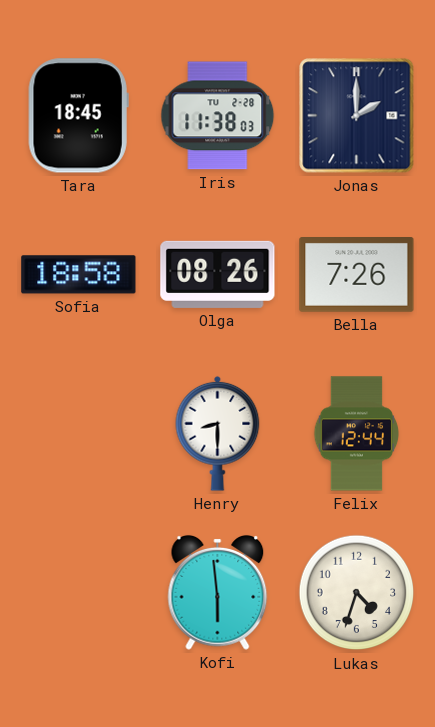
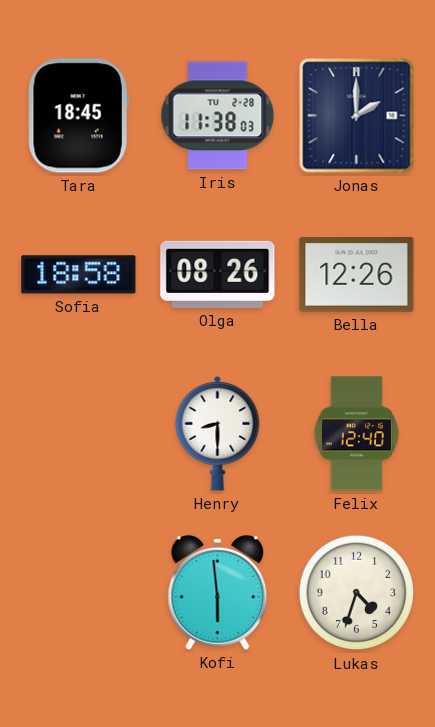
Bella: 7:26 -> 12:26
Felix: 12:44 -> 12:40
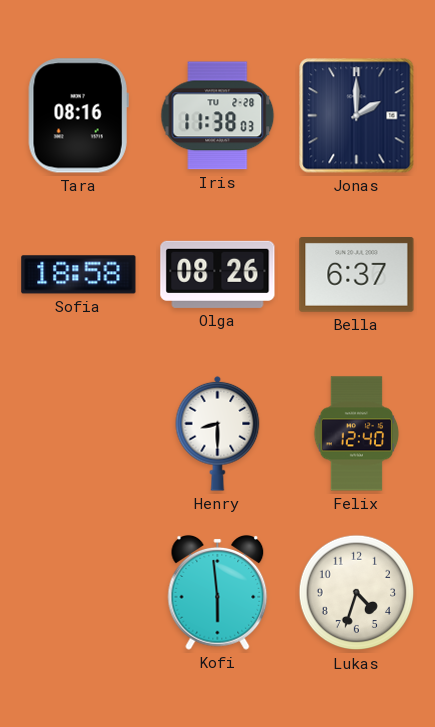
Tara: 18:45 -> 08:16
Bella: 12:26 -> 6:37
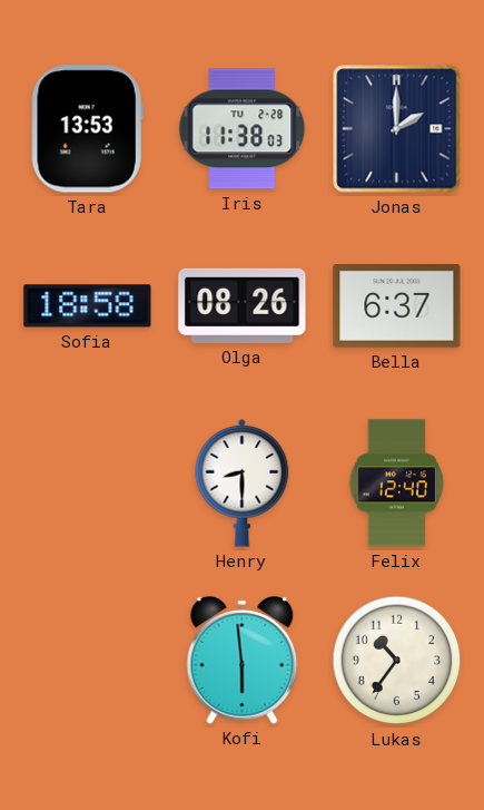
Tara: 08:16 -> 13:53
Lukas: 4:33 -> 10:36
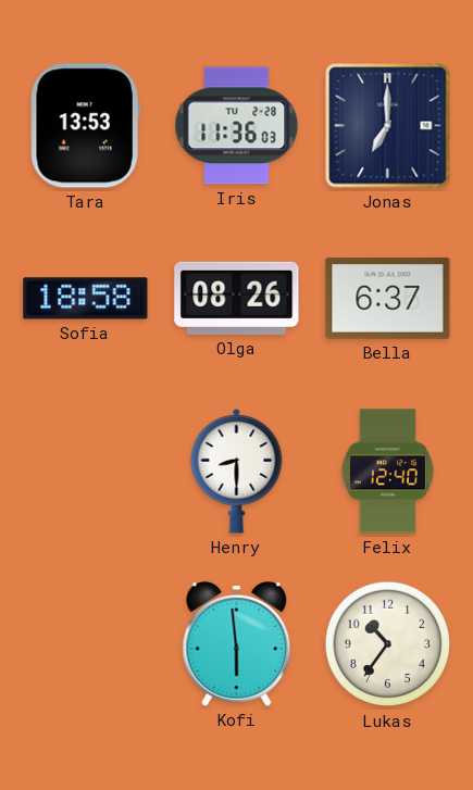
Iris: 11:38 -> 11:36
Jonas: 2:00 -> 7:00
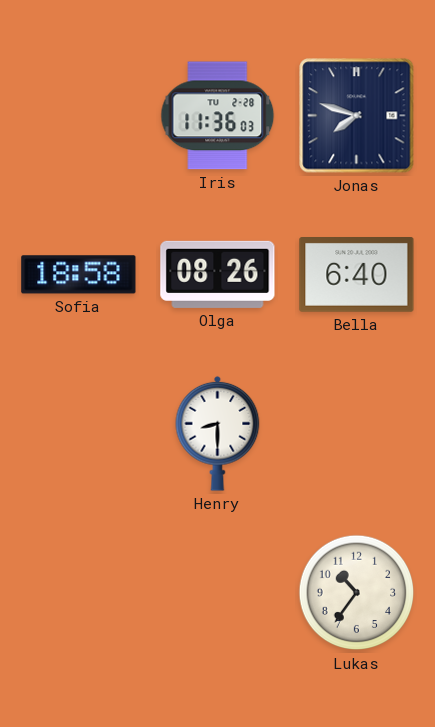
Tara: 13:53 -> none
Jonas: 7:00 -> 7:48
Bella: 6:37 -> 6:40
Felix: 12:40 -> none
Kofi: 5:59 -> none
